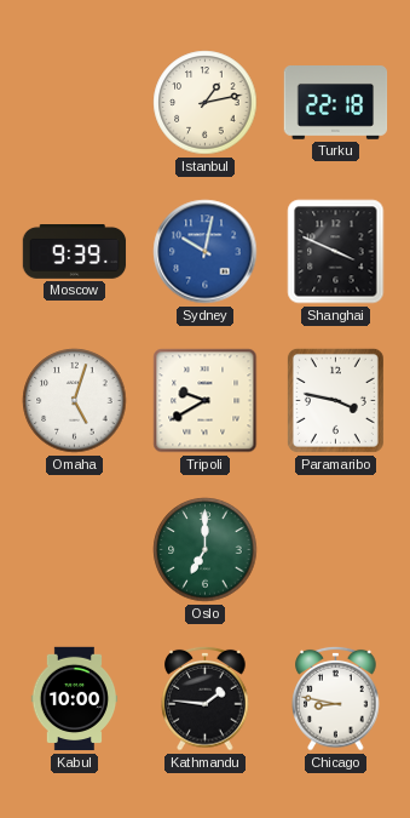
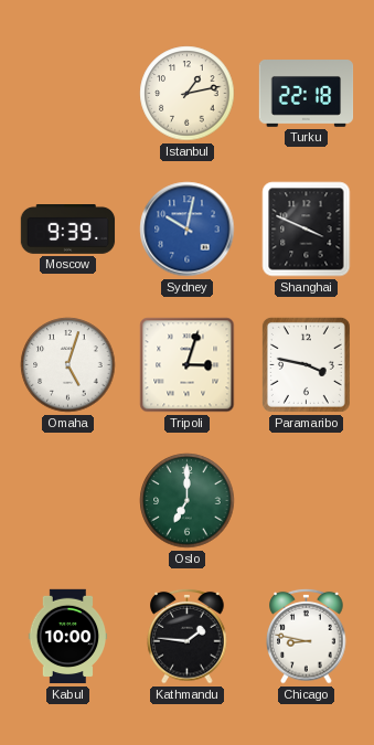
Tripoli: 9:40 -> 3:03
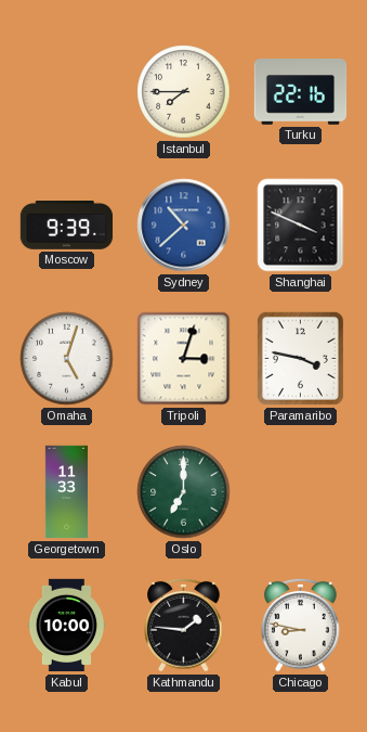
Istanbul: 1:13 -> 7:45
Turku: 22:18 -> 22:16
Sydney: 10:02 -> 10:38
Georgetown: none -> 11:33
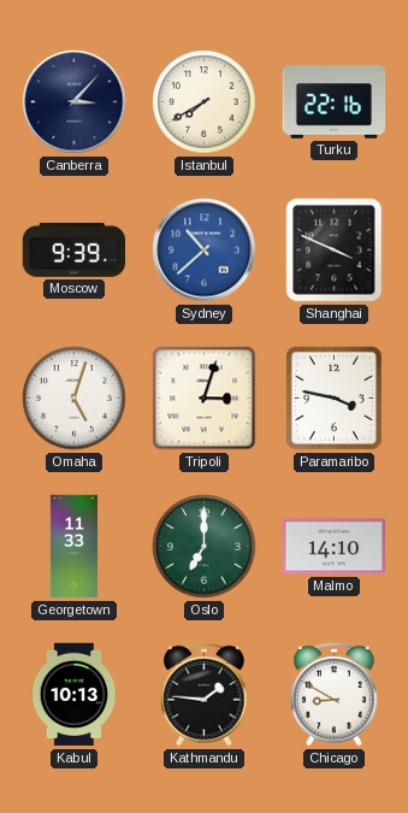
Canberra: none -> 3:07
Istanbul: 7:45 -> 7:40
Malmo: none -> 14:10
Kabul: 10:00 -> 10:13
Chicago: 8:47 -> 8:50
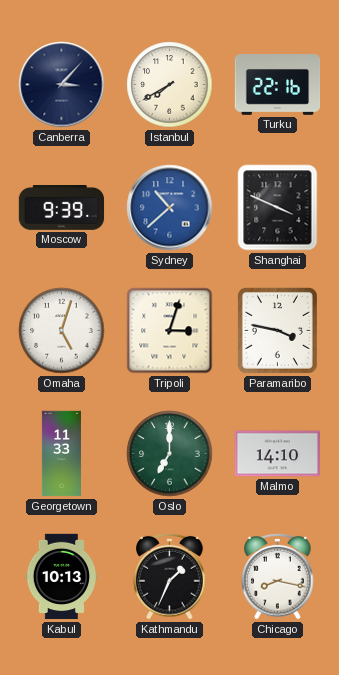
Kathmandu: 1:46 -> 1:34
Chicago: 8:50 -> 8:17
